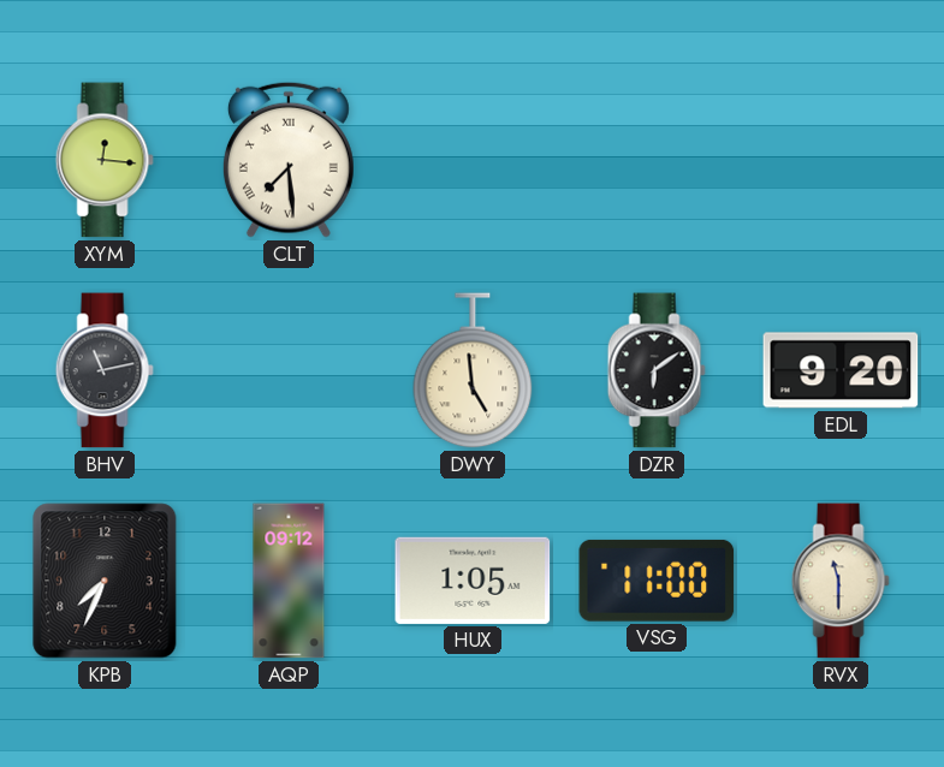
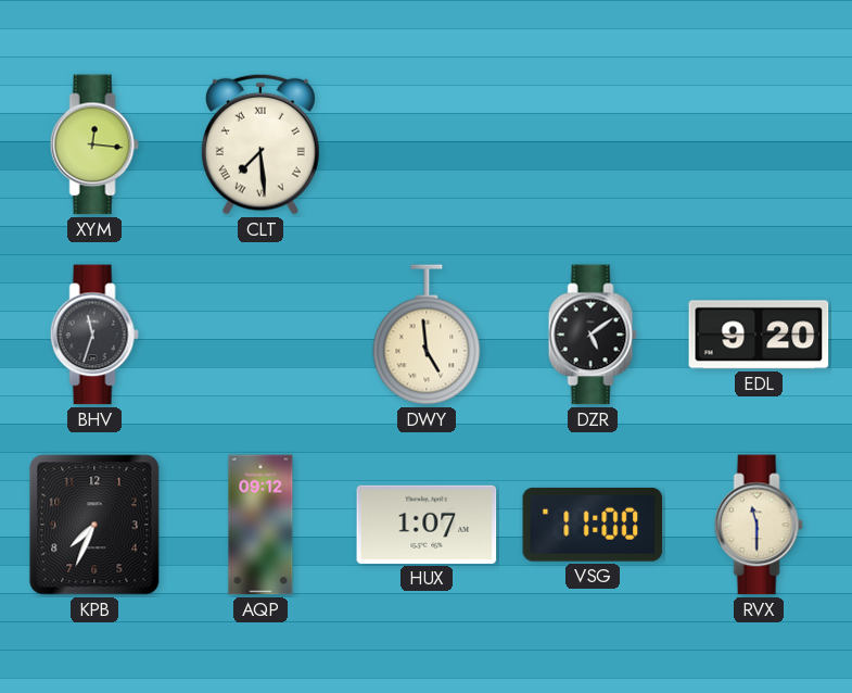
BHV: 11:13 -> 11:33
DZR: 6:09 -> 5:09
HUX: 1:05 -> 1:07
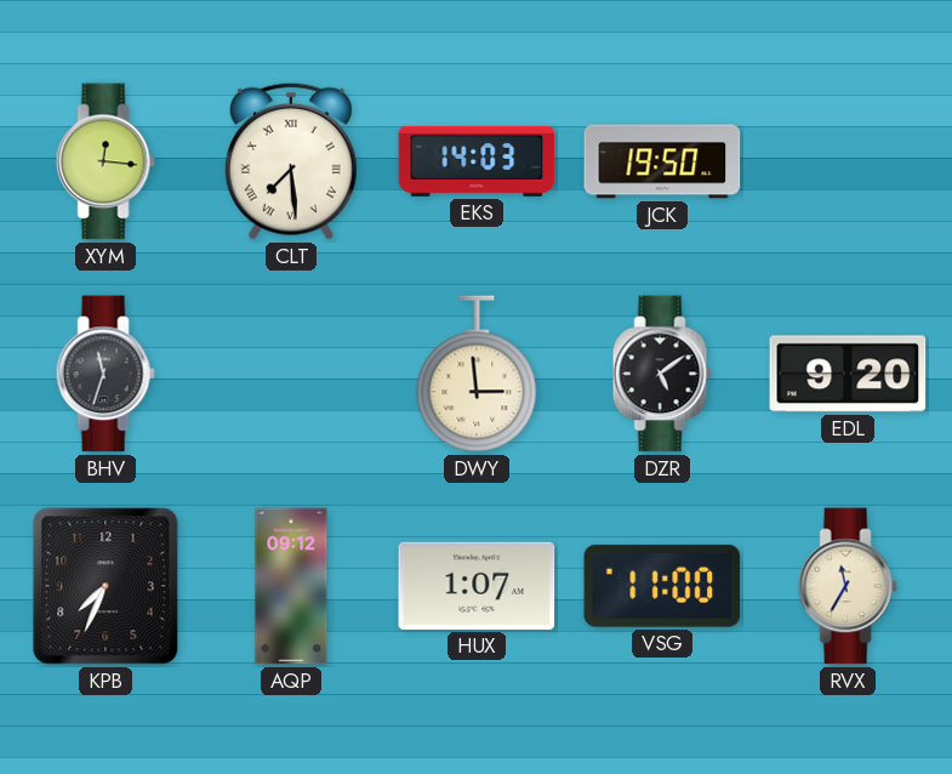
EKS: none -> 14:03
JCK: none -> 19:50
DWY: 4:59 -> 2:59
RVX: 11:30 -> 11:35
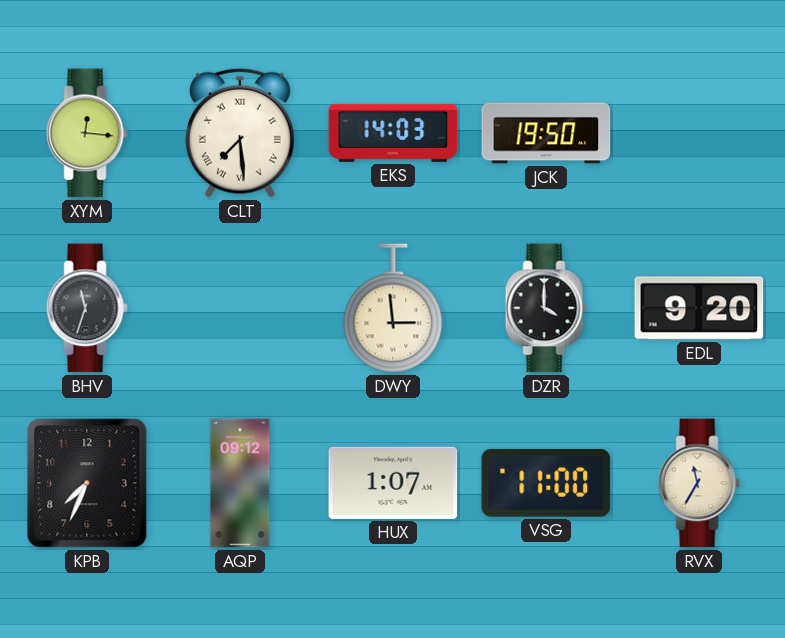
DZR: 5:09 -> 4:00
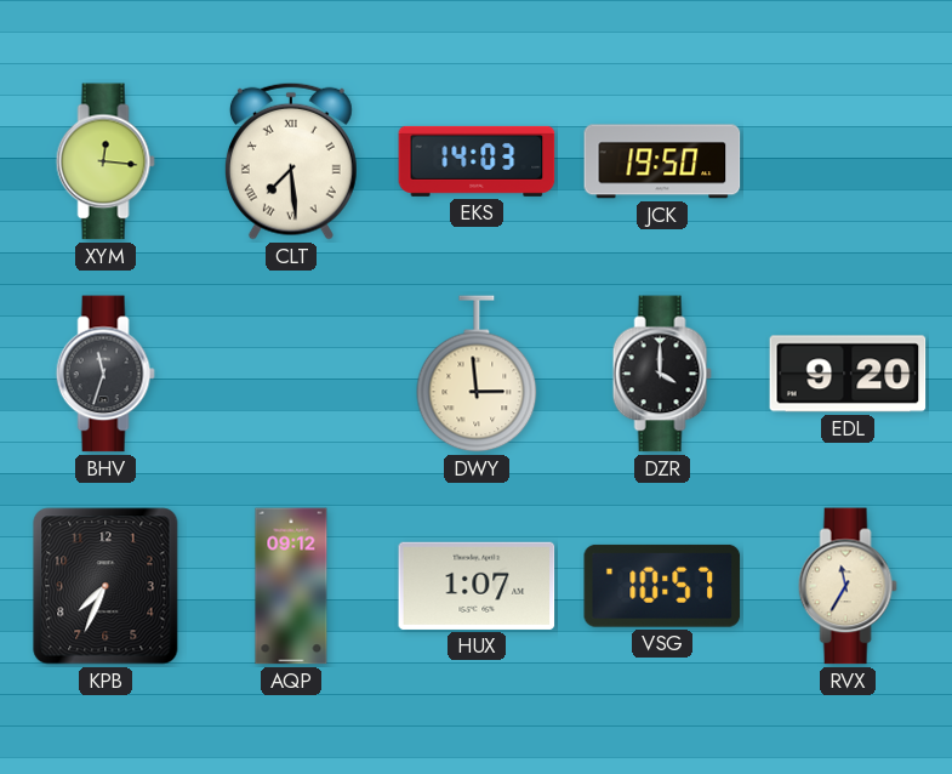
VSG: 11:00 -> 10:57
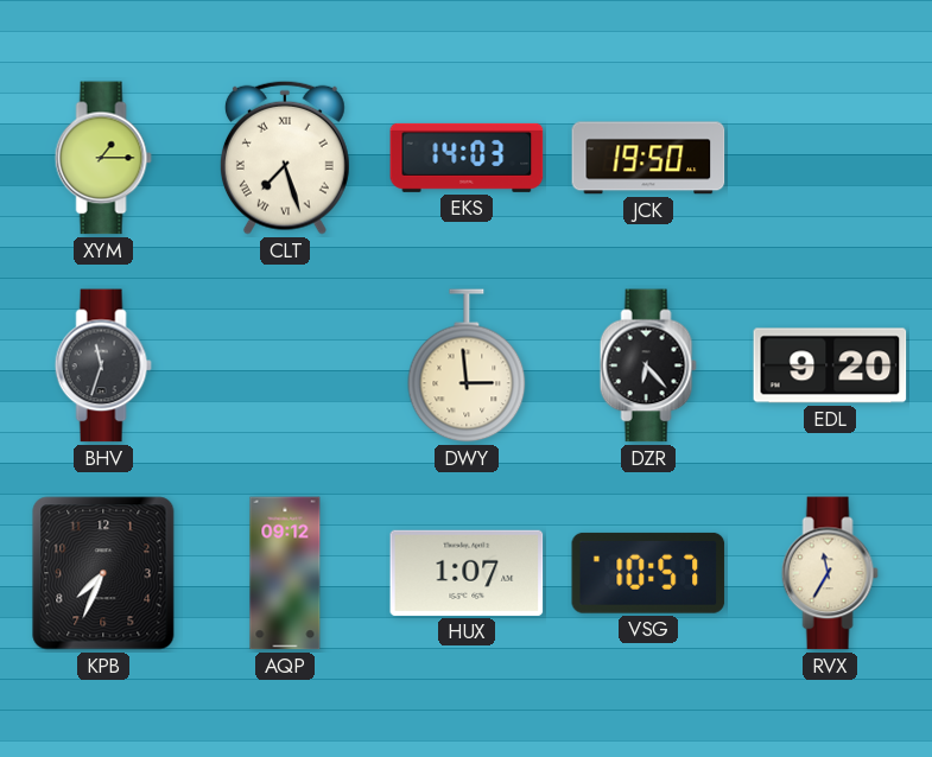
XYM: 12:16 -> 1:15
CLT: 7:29 -> 7:27
DZR: 4:00 -> 6:23
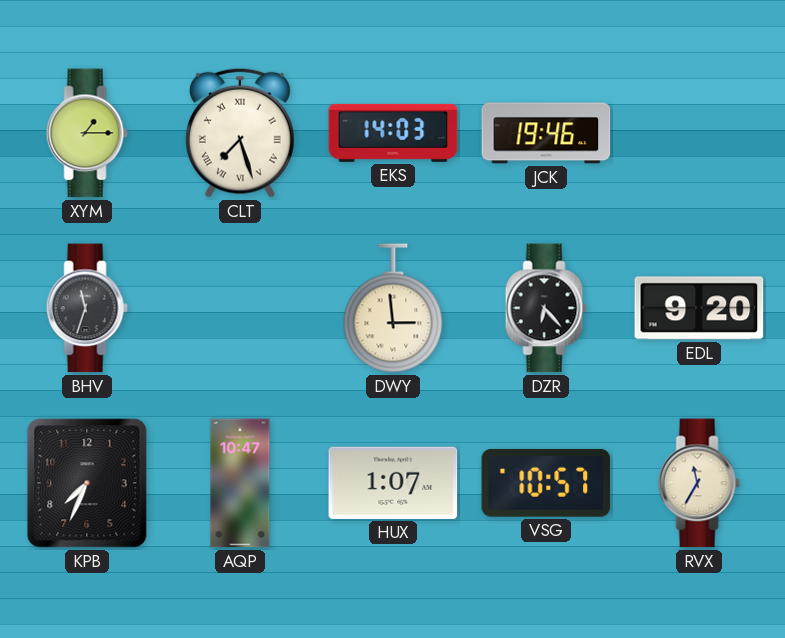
JCK: 19:50 -> 19:46
AQP: 09:12 -> 10:47
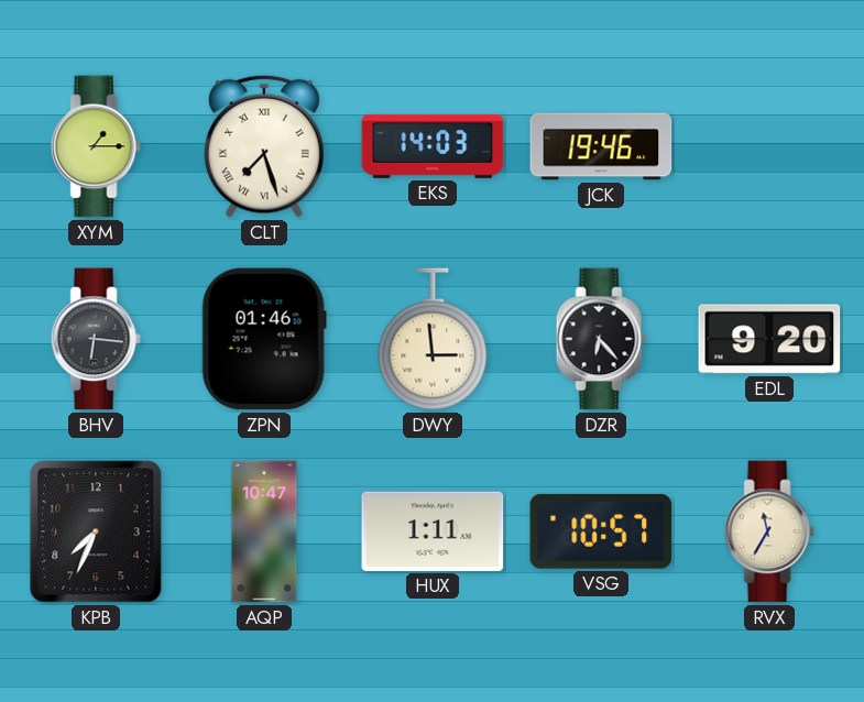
BHV: 11:33 -> 6:16
ZPN: none -> 01:46
HUX: 1:07 -> 1:11
